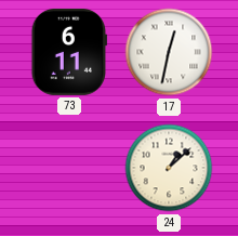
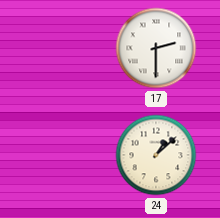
73: 6:11 -> none
17: 12:32 -> 2:30
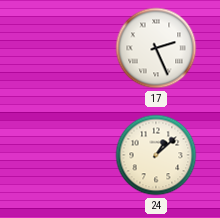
17: 2:30 -> 2:26
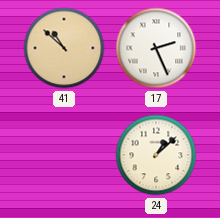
41: none -> 10:52
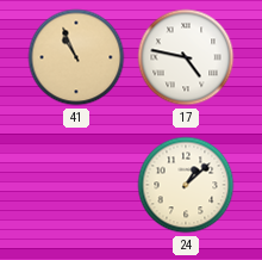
41: 10:52 -> 10:56
17: 2:26 -> 4:47
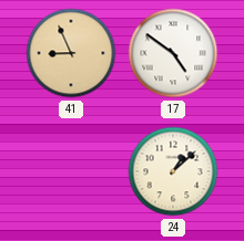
41: 10:56 -> 8:56
17: 4:47 -> 4:51
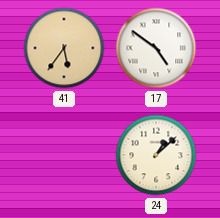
41: 8:56 -> 5:36
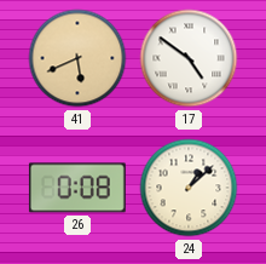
41: 5:36 -> 5:41
26: none -> 0:08
